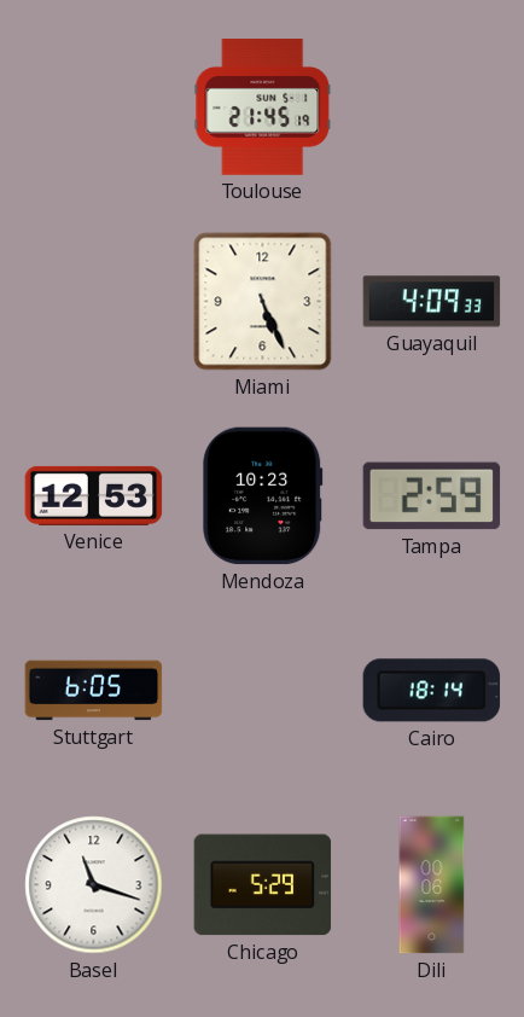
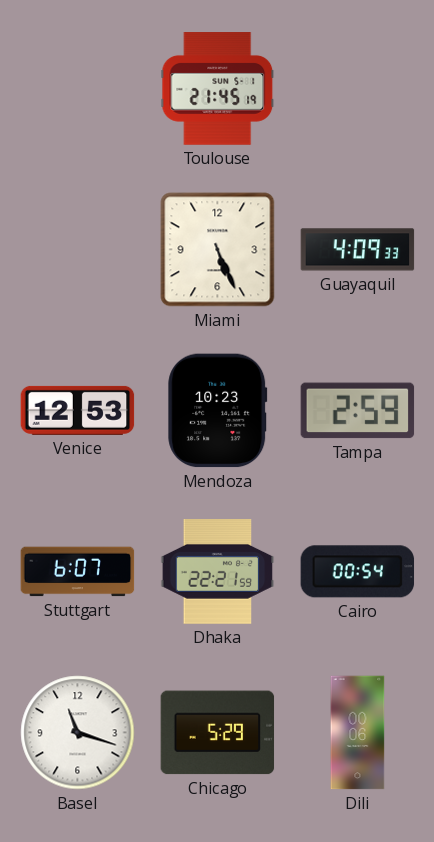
Stuttgart: 6:05 -> 6:07
Dhaka: none -> 22:21
Cairo: 18:14 -> 00:54
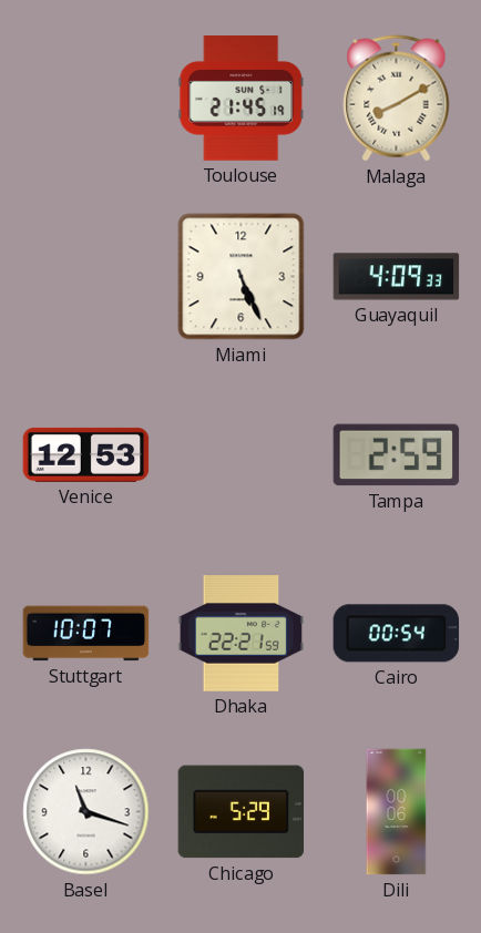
Malaga: none -> 8:10
Mendoza: 10:23 -> none
Stuttgart: 6:07 -> 10:07
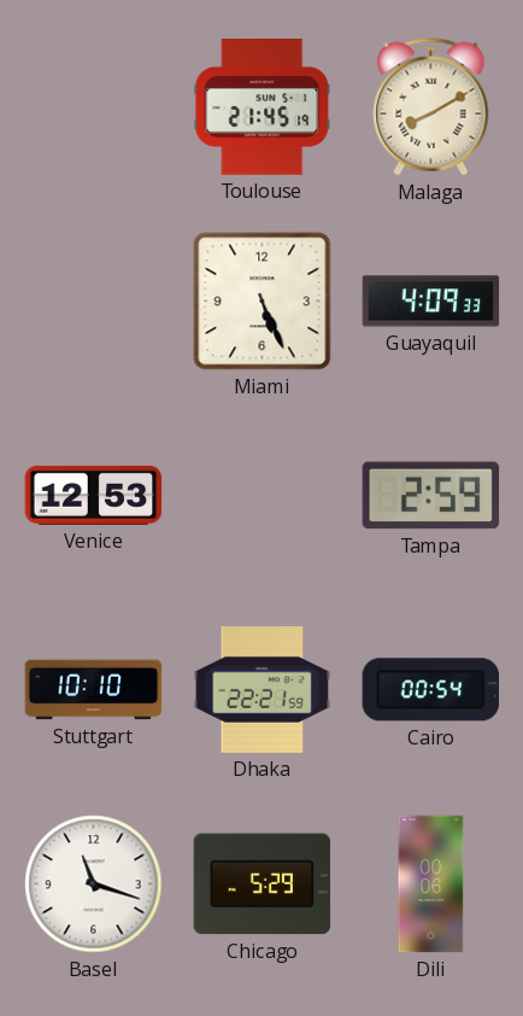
Stuttgart: 10:07 -> 10:10
